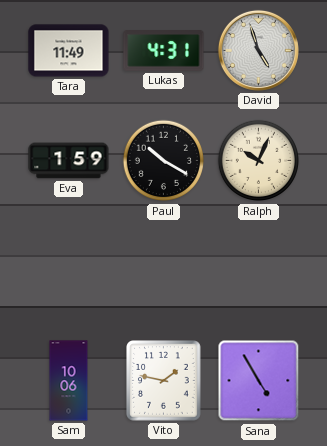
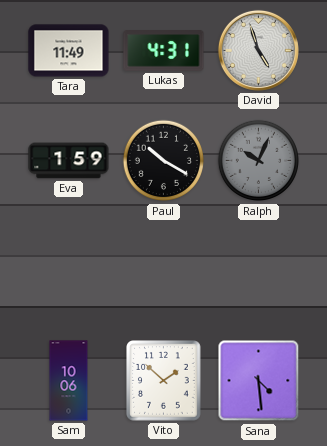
Ralph dial: cream -> grey
Vito: 1:47 -> 1:52
Sana: 4:55 -> 4:29
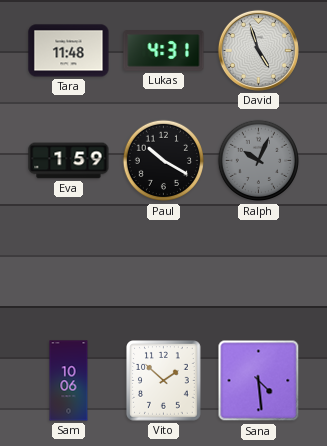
Tara: 11:49 -> 11:48
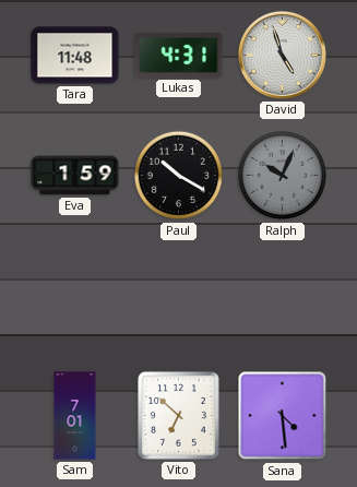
Sam: 10:06 -> 7:01
Vito: 1:52 -> 6:52
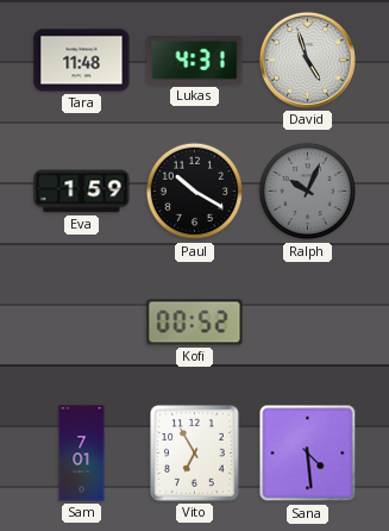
Kofi: none -> 00:52
Vito: 6:52 -> 6:55
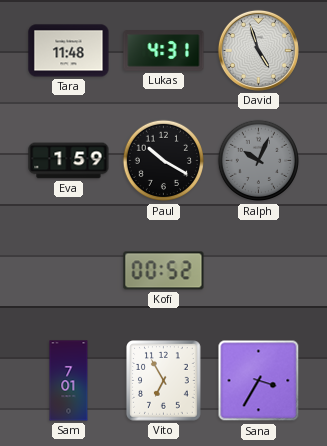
Sana: 4:29 -> 3:35
